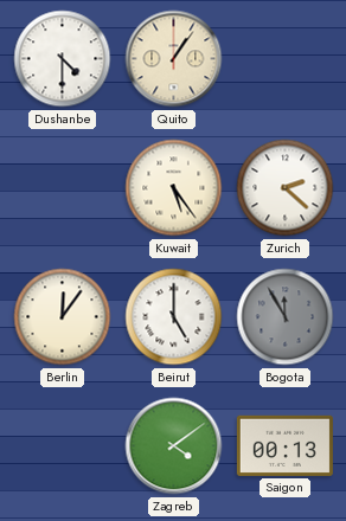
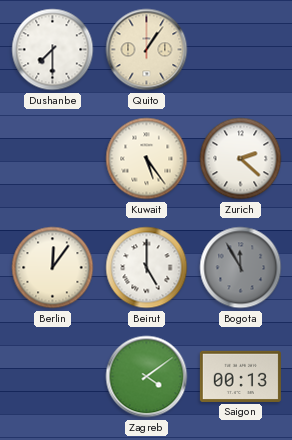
Dushanbe: 4:30 -> 7:30
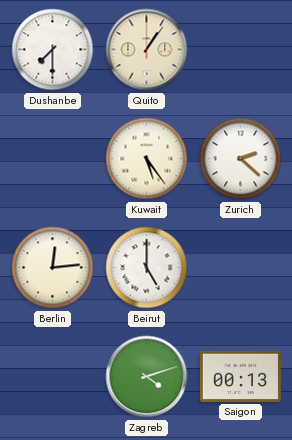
Berlin: 12:06 -> 12:14
Bogota: 11:55 -> none
Zagreb: 4:09 -> 4:12
